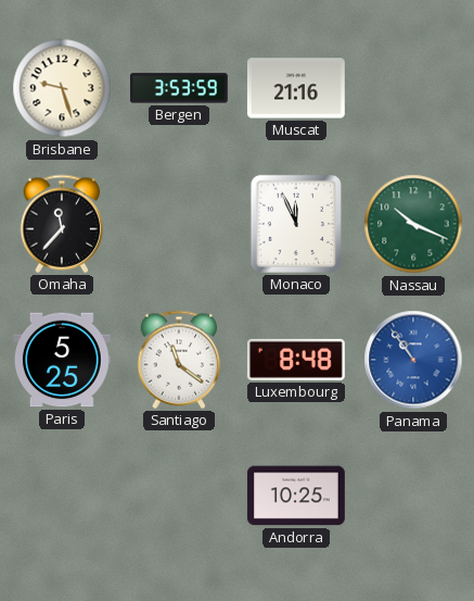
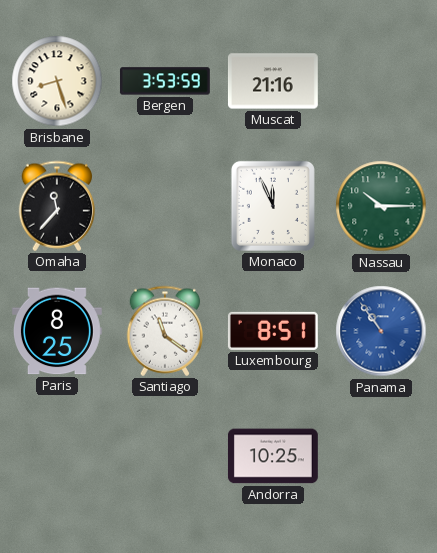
Brisbane: 9:27 -> 8:27
Nassau: 10:19 -> 10:15
Paris: 5:25 -> 8:25
Luxembourg: 8:48 -> 8:51
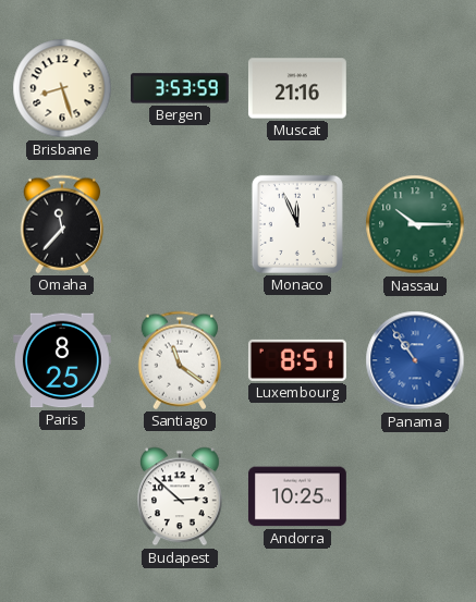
Budapest: none -> 2:52
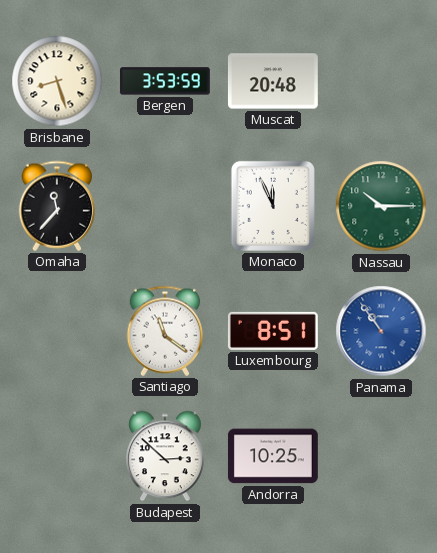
Muscat: 21:16 -> 20:48
Paris: 8:25 -> none
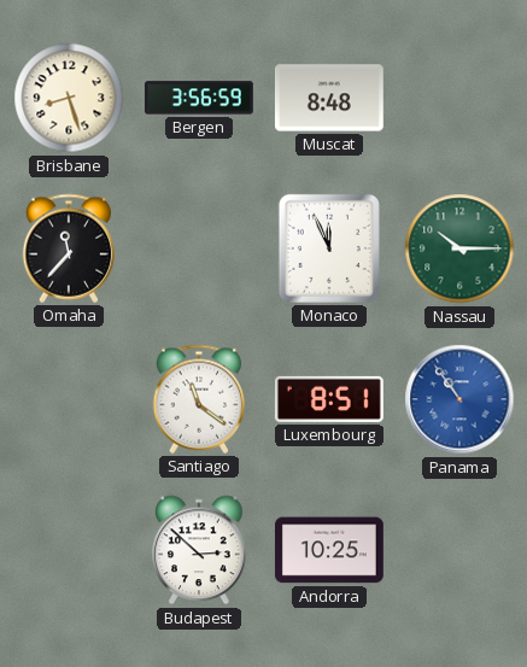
Bergen: 3:53 -> 3:56
Muscat: 20:48 -> 8:48
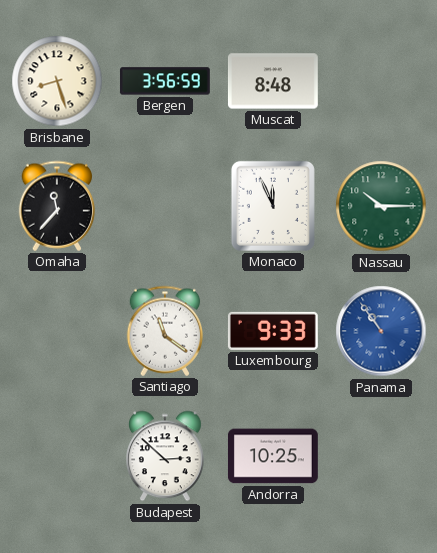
Luxembourg: 8:51 -> 9:33
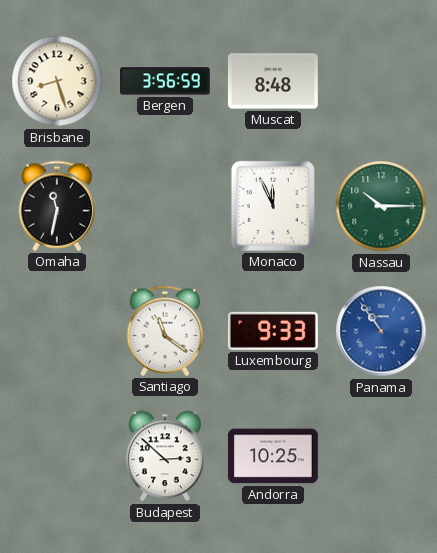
Omaha: 11:37 -> 11:32
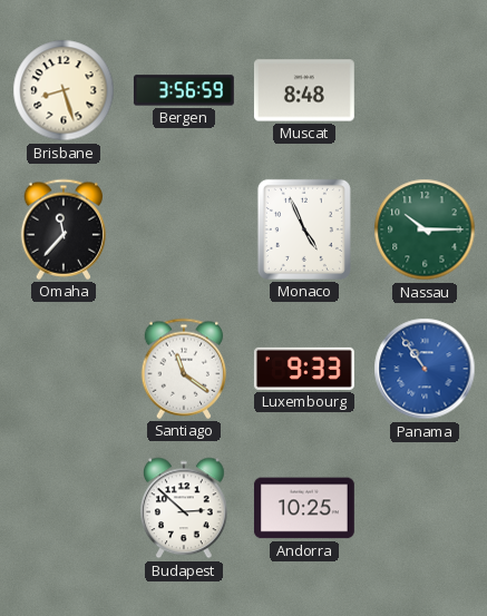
Omaha: 11:32 -> 11:37
Monaco: 11:56 -> 4:56
